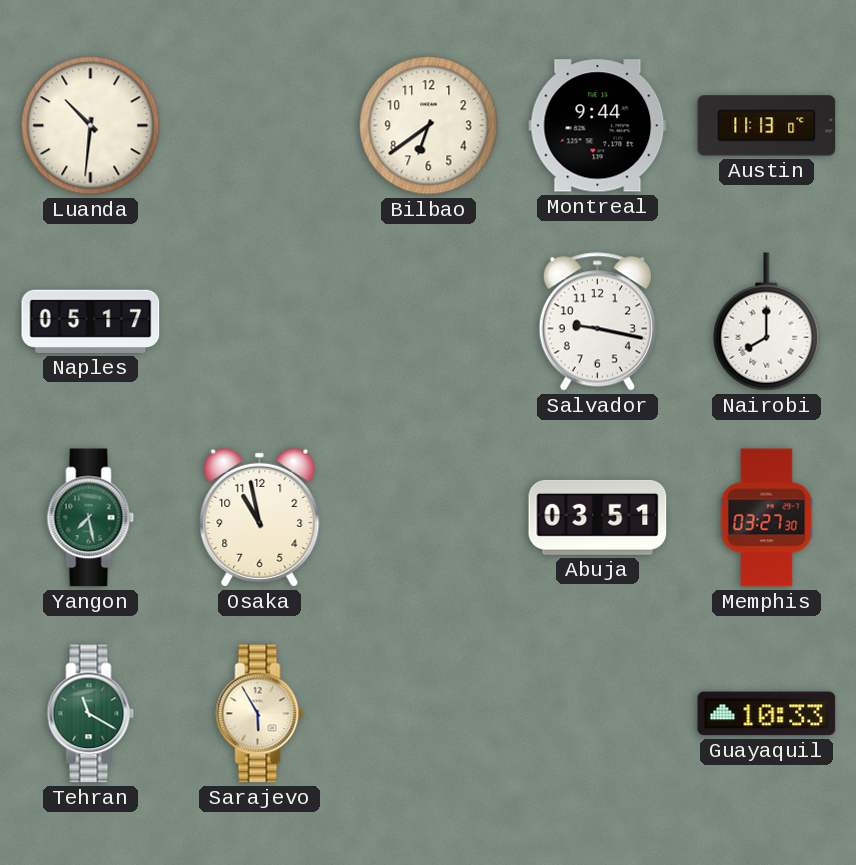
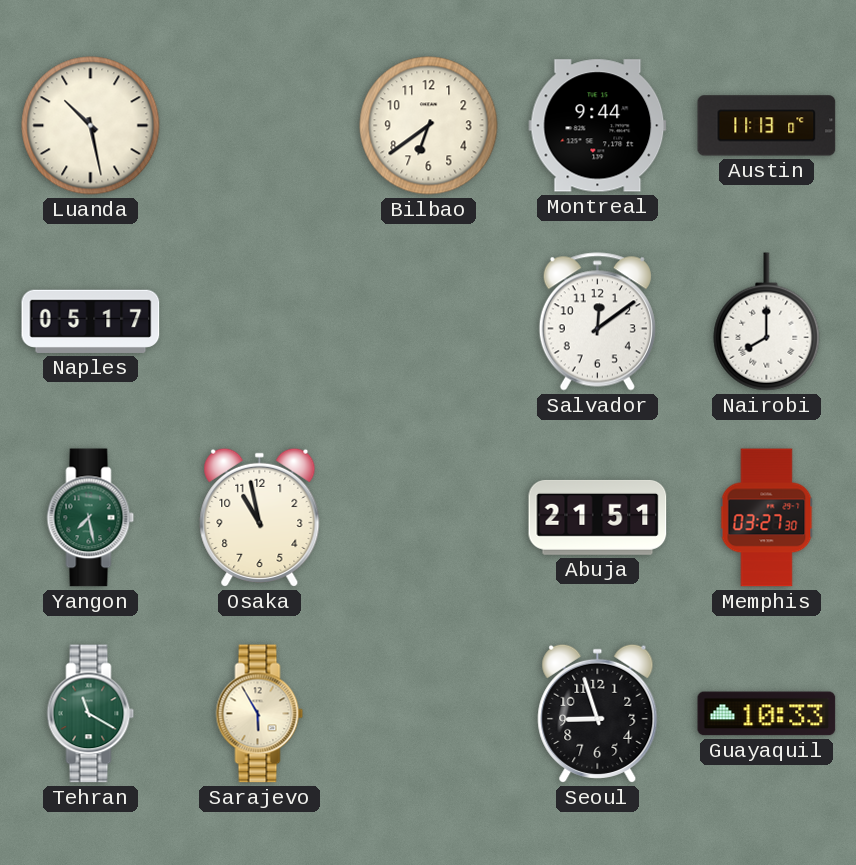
Luanda: 10:31 -> 10:28
Salvador: 9:17 -> 12:09
Abuja: 03:51 -> 21:51
Seoul: none -> 8:57
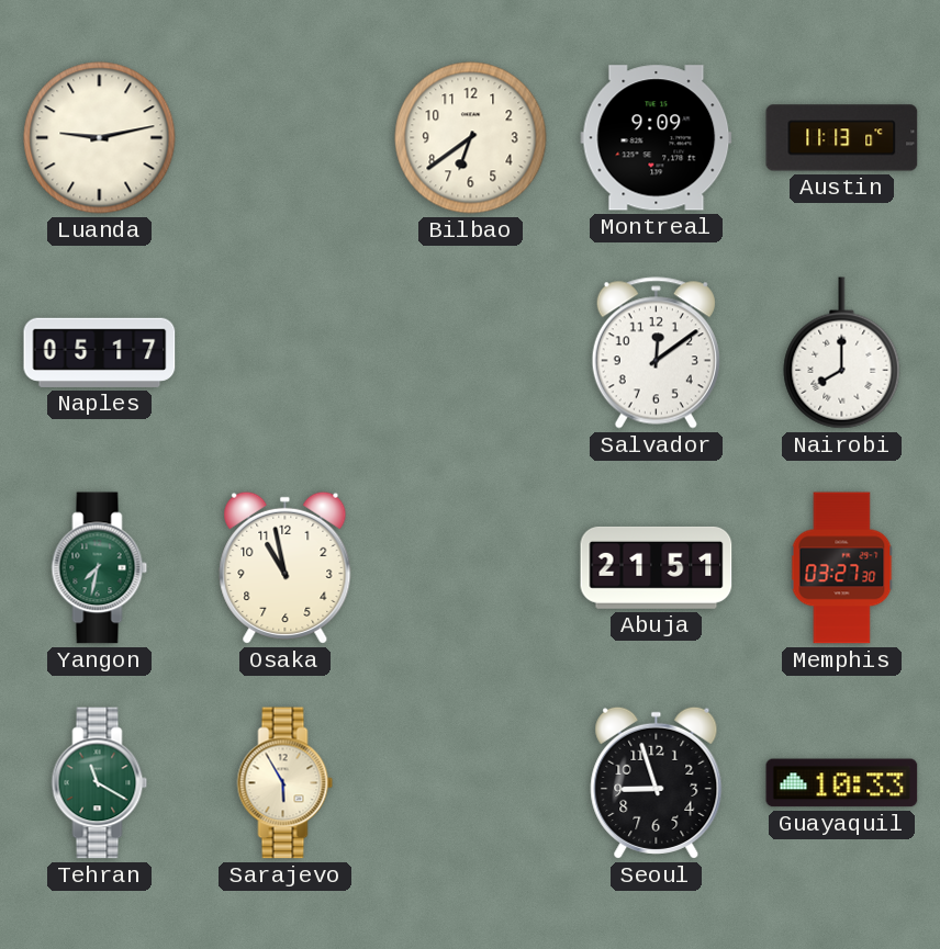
Luanda: 10:28 -> 9:13
Montreal: 9:44 -> 9:09
Yangon: 7:28 -> 7:32
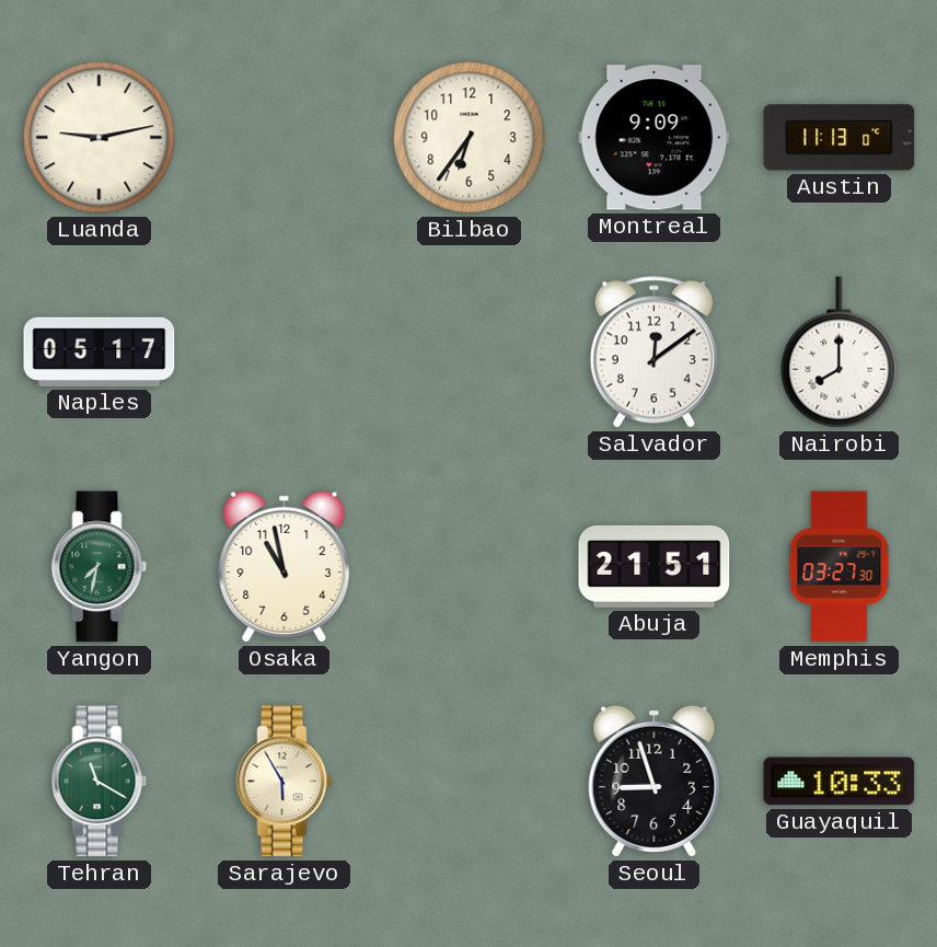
Bilbao: 6:39 -> 6:36
